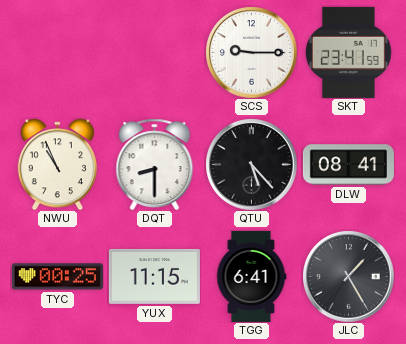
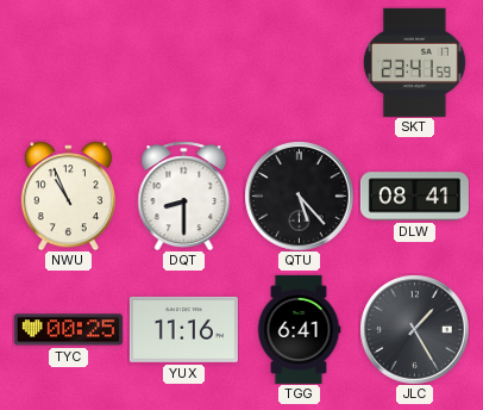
SCS: 9:15 -> none
YUX: 11:15 -> 11:16
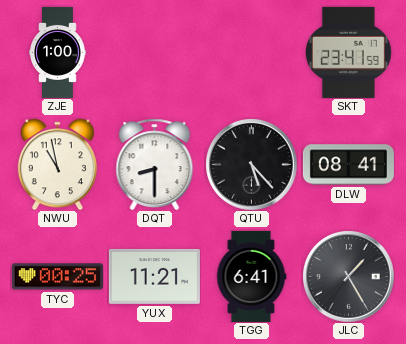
ZJE: none -> 1:00
NWU: 10:56 -> 10:58
YUX: 11:16 -> 11:21
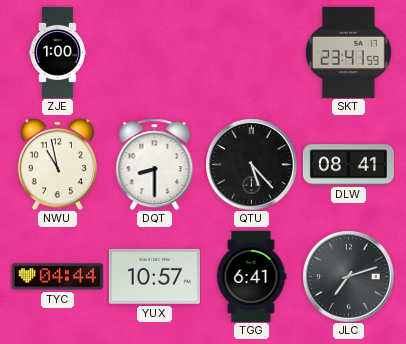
TYC: 00:25 -> 04:44
YUX: 11:21 -> 10:57
JLC: 1:25 -> 7:12
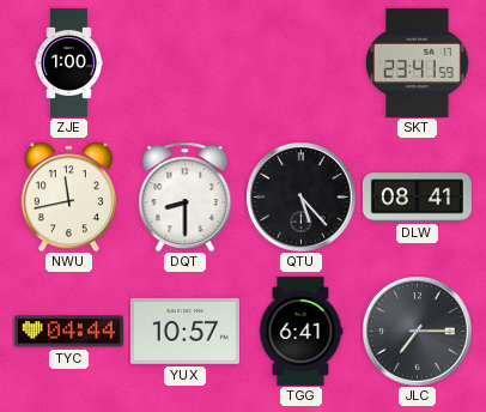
NWU: 10:58 -> 11:43
JLC: 7:12 -> 7:15
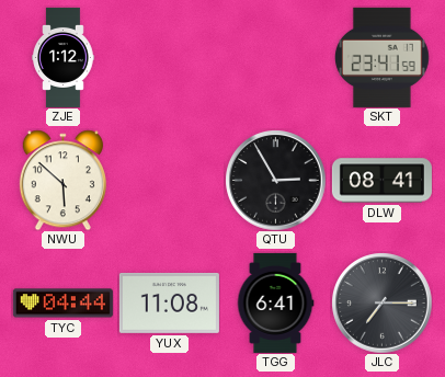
ZJE: 1:00 -> 1:12
NWU: 11:43 -> 5:52
DQT: 8:30 -> none
QTU: 5:23 -> 2:55
YUX: 10:57 -> 11:08
